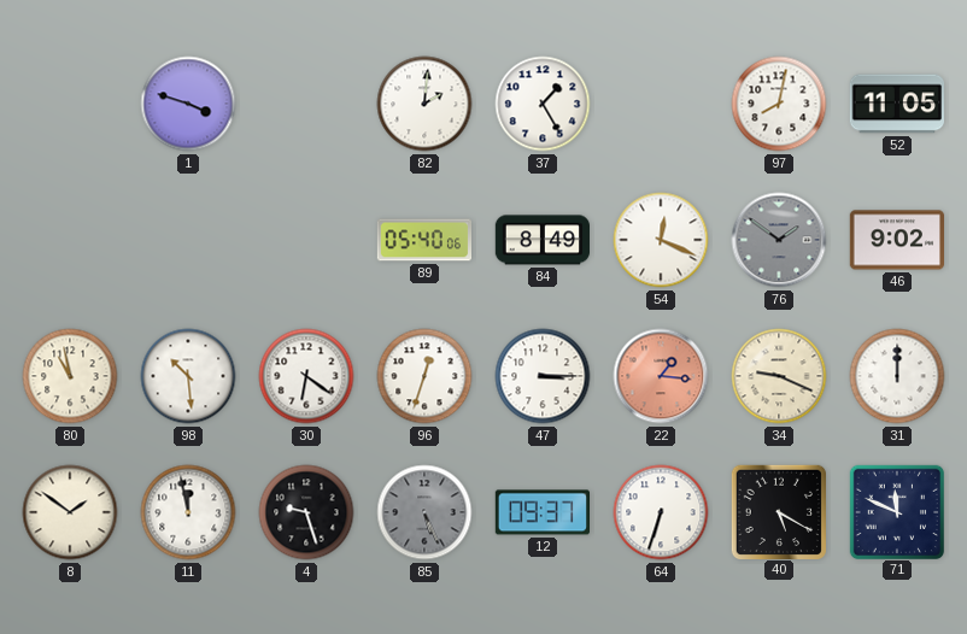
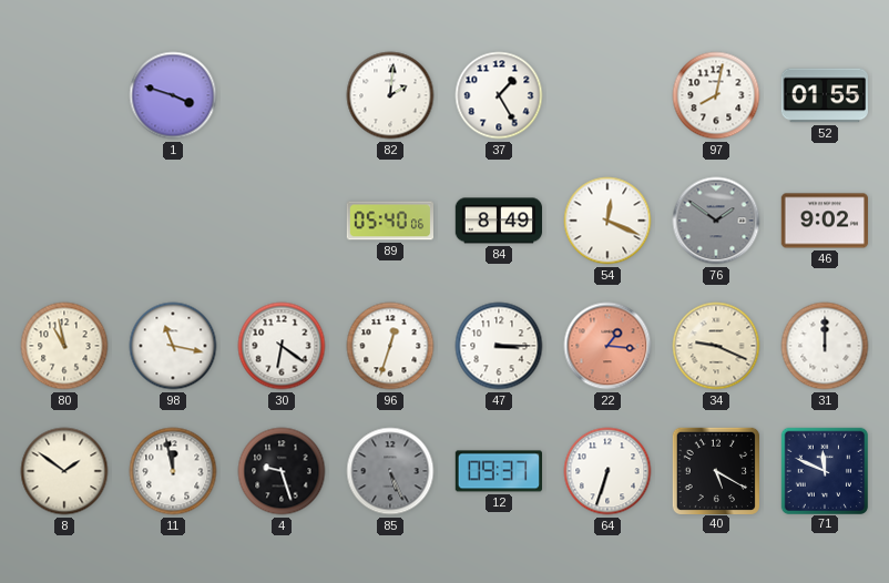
52: 11:05 -> 01:55
98: 10:29 -> 11:17
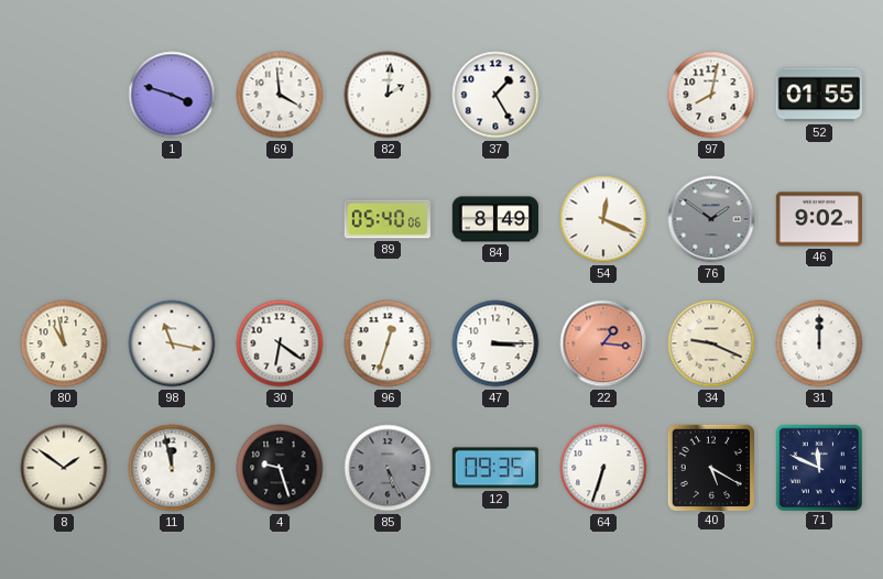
69: none -> 3:59
12: 09:37 -> 09:35
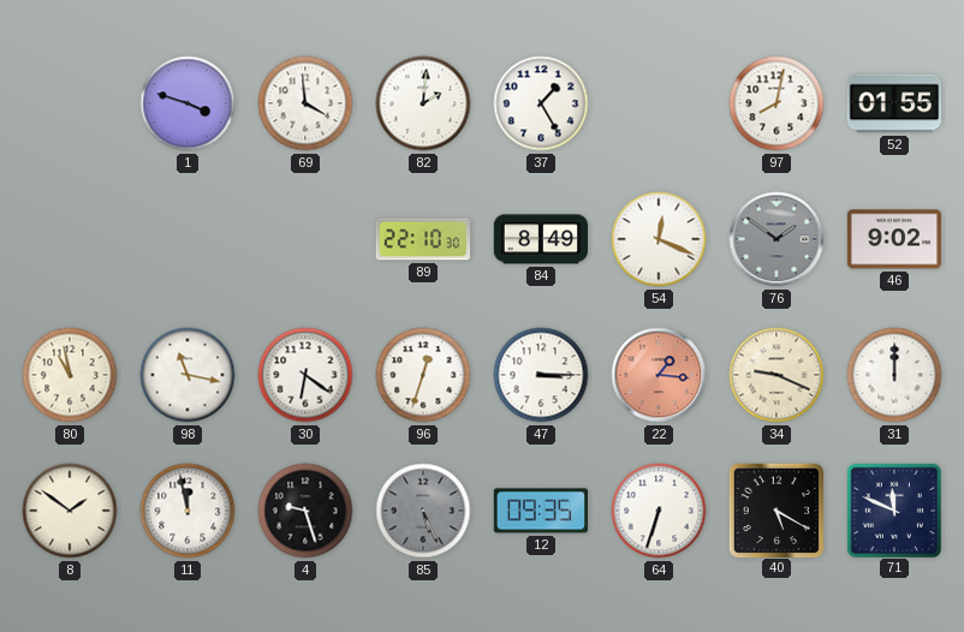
89: 05:40 -> 22:10
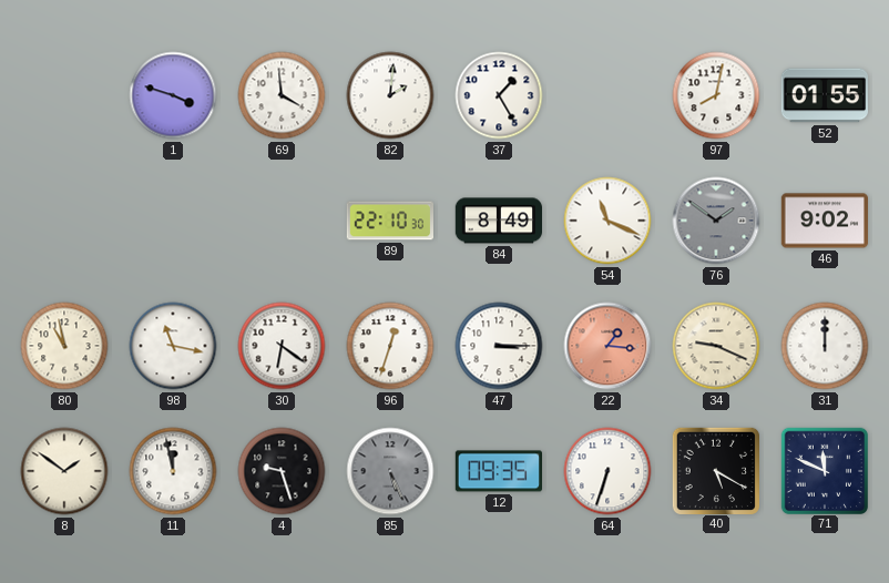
54: 12:19 -> 11:19
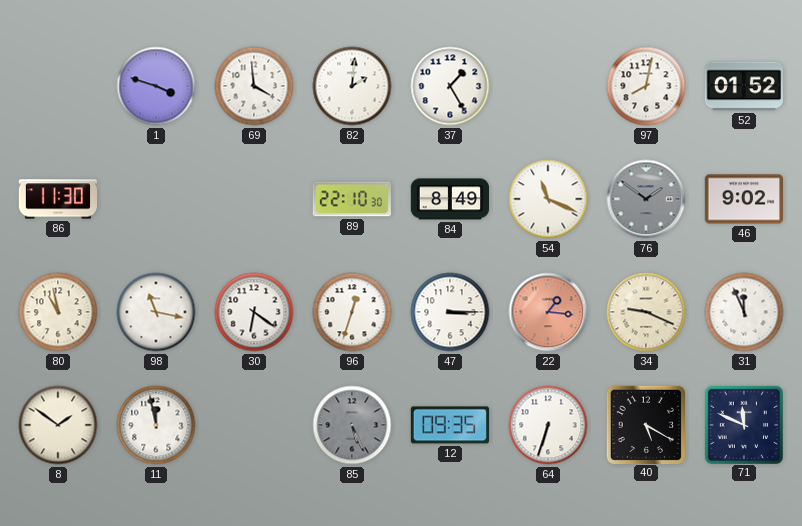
52: 01:55 -> 01:52
86: none -> 11:30
31: 12:00 -> 11:56
4: 9:27 -> none
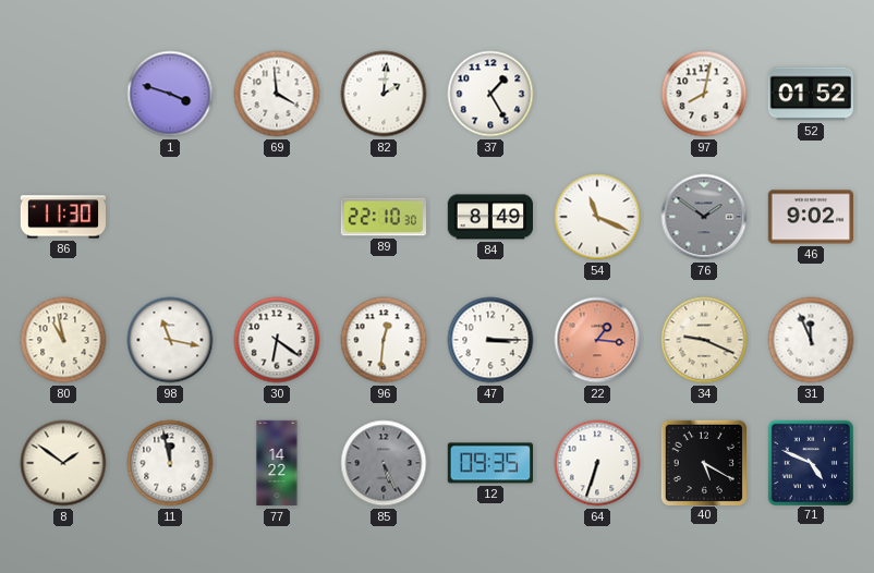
96: 12:33 -> 12:31
77: none -> 14:22
71: 11:49 -> 4:49
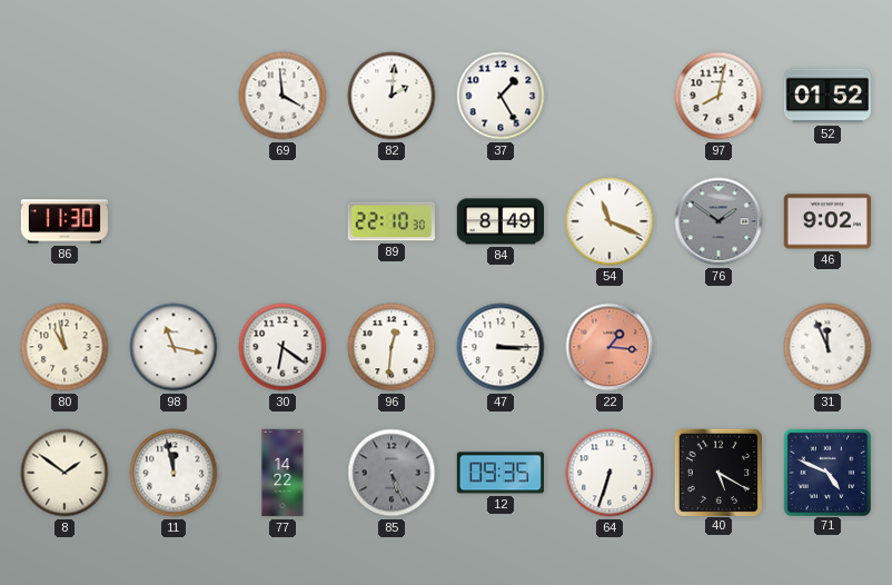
1: 3:48 -> none
34: 9:19 -> none
